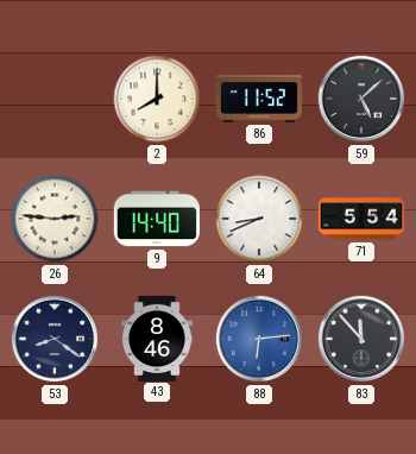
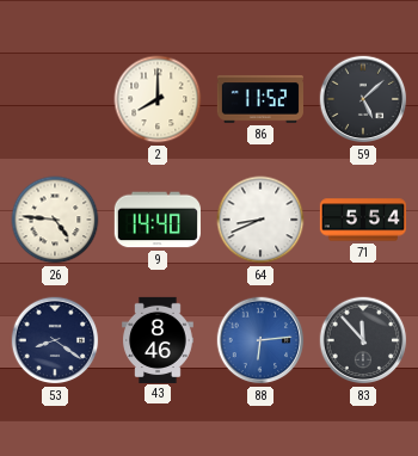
26: 2:46 -> 4:46
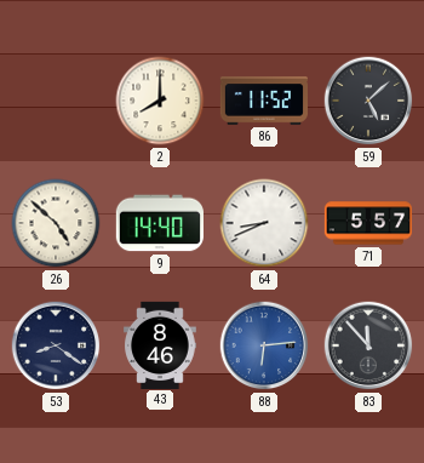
26: 4:46 -> 4:52
71: 5:54 -> 5:57
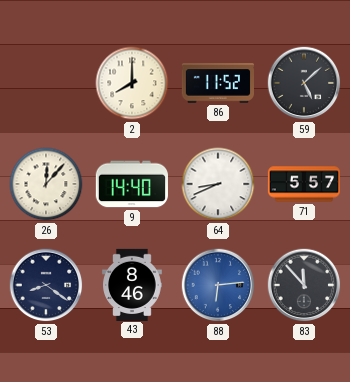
26: 4:52 -> 12:07
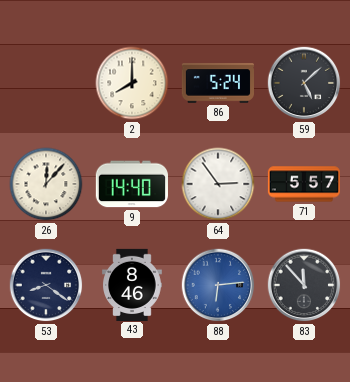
86: 11:52 -> 5:24
64: 8:41 -> 2:54
